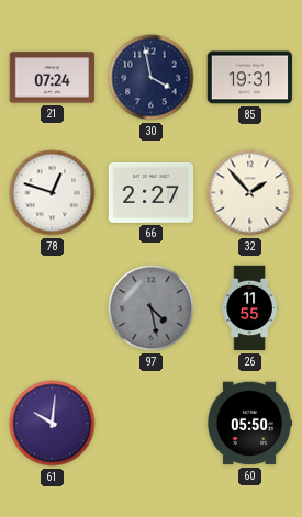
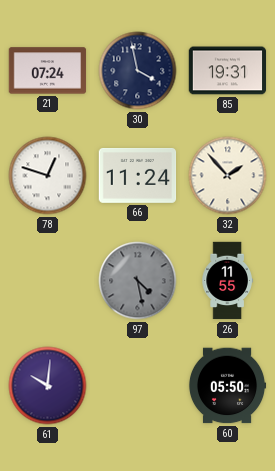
66: 2:27 -> 11:24
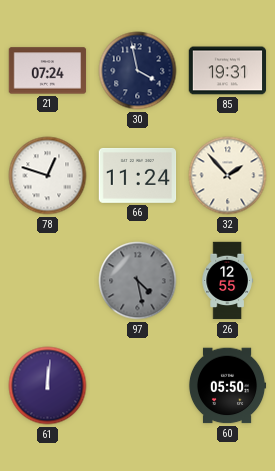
26: 11:55 -> 12:55
61: 10:01 -> 12:01
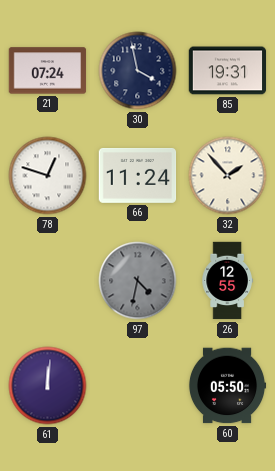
97: 4:28 -> 4:32
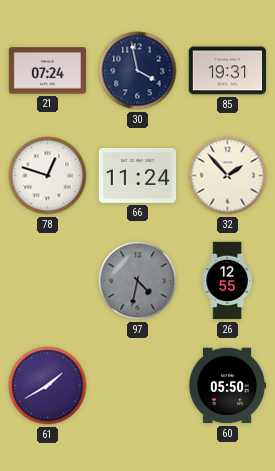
61: 12:01 -> 1:40
